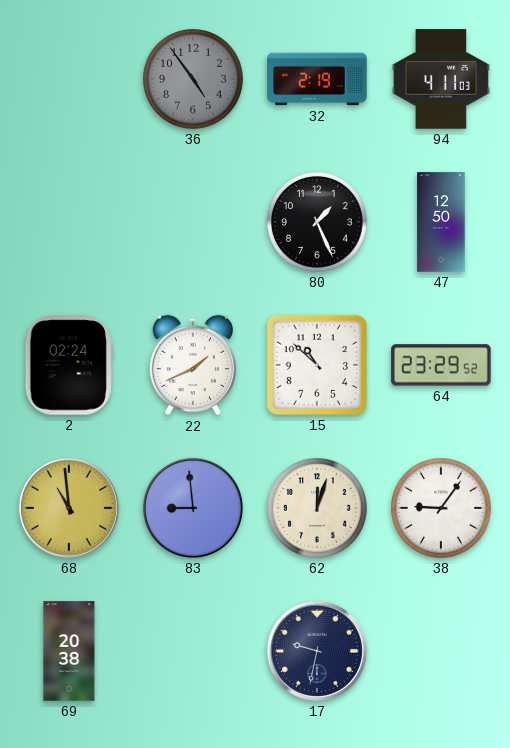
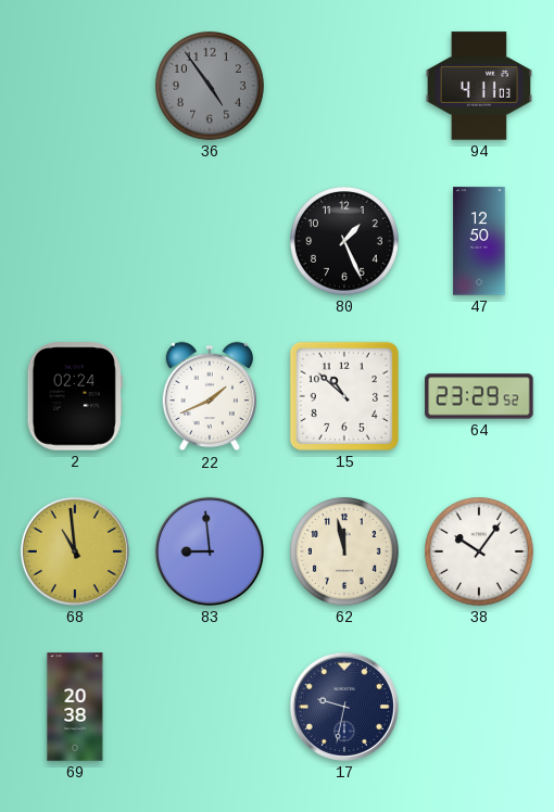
32: 2:19 -> none
62: 12:03 -> 11:58
38: 9:06 -> 10:06
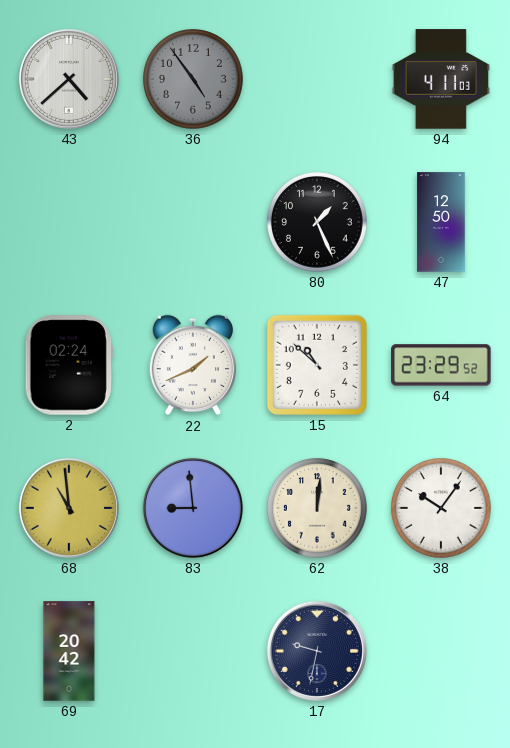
43: none -> 4:38
62: 11:58 -> 12:01
69: 20:38 -> 20:42
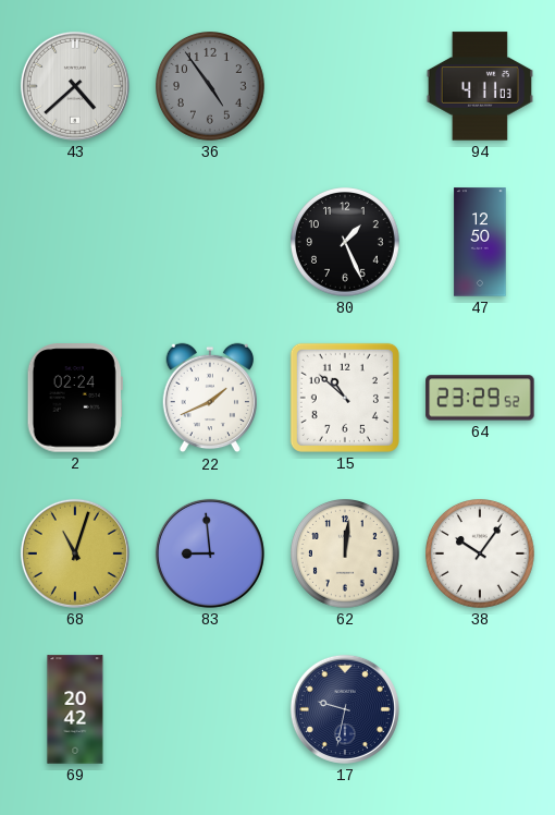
68: 10:59 -> 11:03
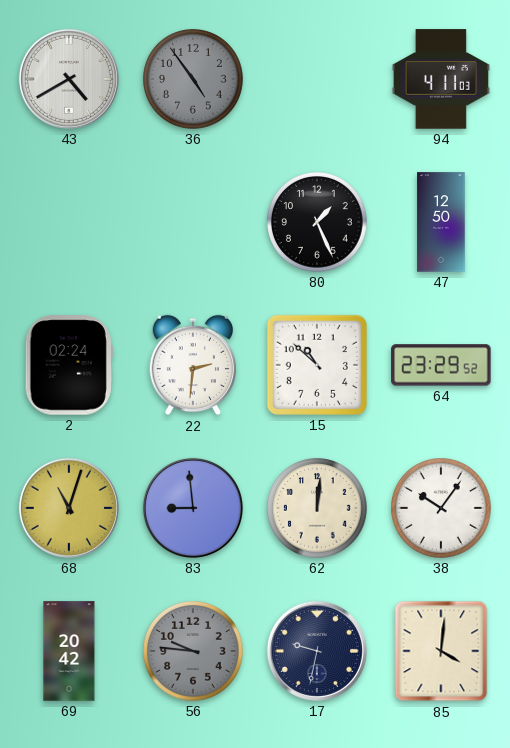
43: 4:38 -> 4:40
22: 1:41 -> 2:31
56: none -> 9:46
85: none -> 4:01
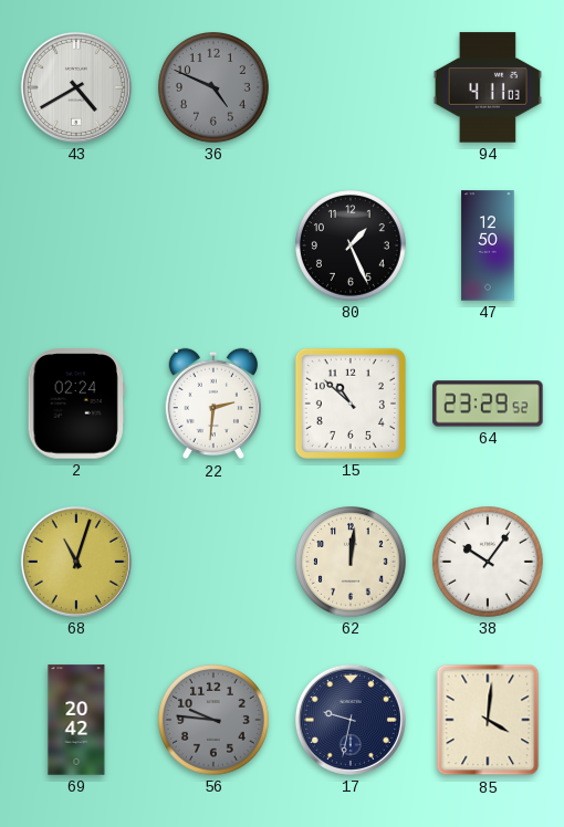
36: 4:54 -> 4:49
83: 8:59 -> none
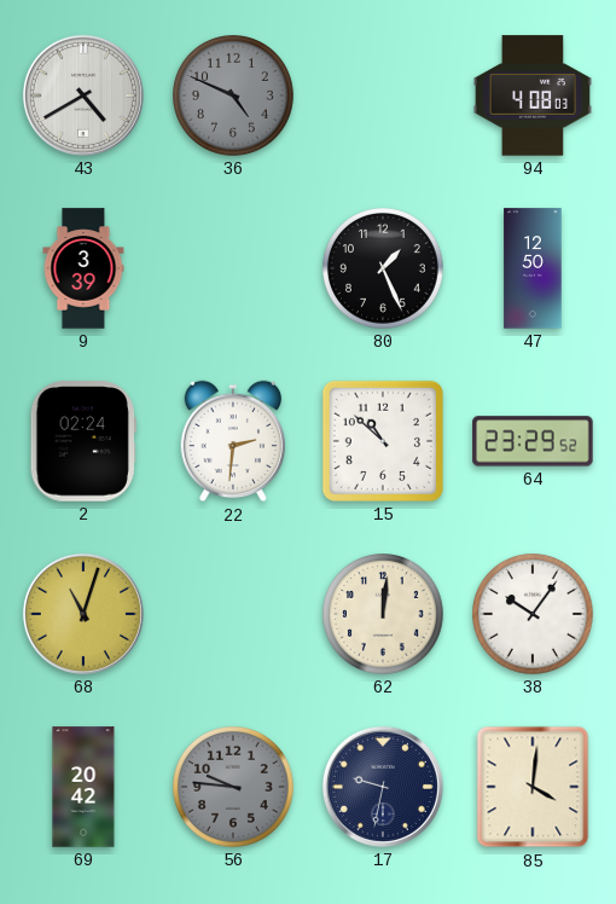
94: 4:11 -> 4:08
9: none -> 3:39
